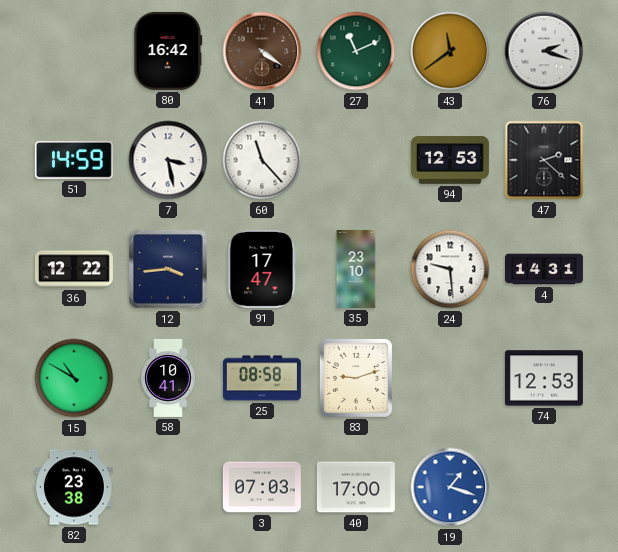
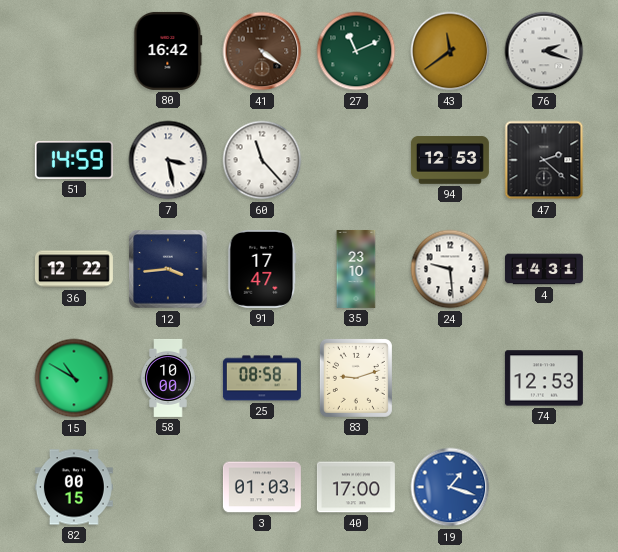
58: 10:41 -> 10:00
82: 23:38 -> 00:15
3: 07:03 -> 01:03
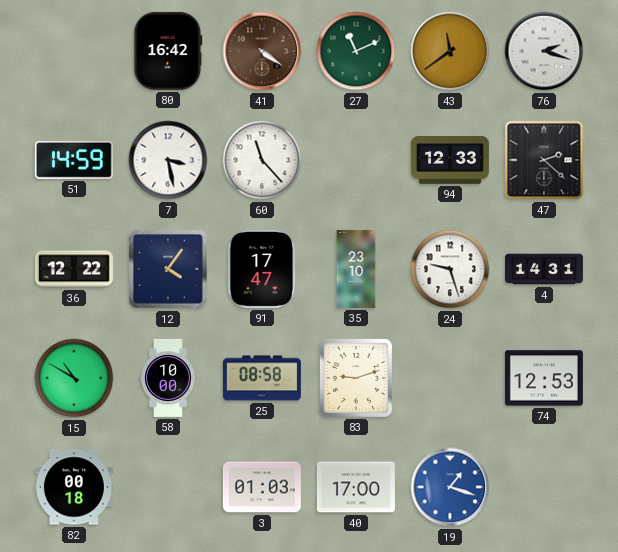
94: 12:53 -> 12:33
12: 3:44 -> 4:06
24: 9:29 -> 9:27
82: 00:15 -> 00:18
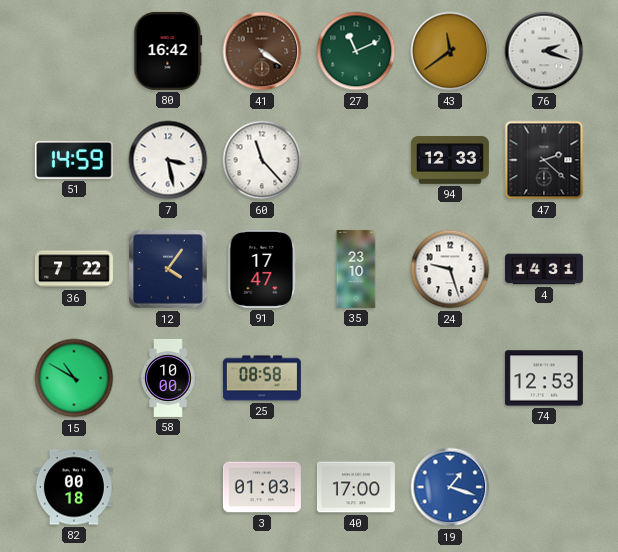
36: 12:22 -> 7:22
83: 9:12 -> none
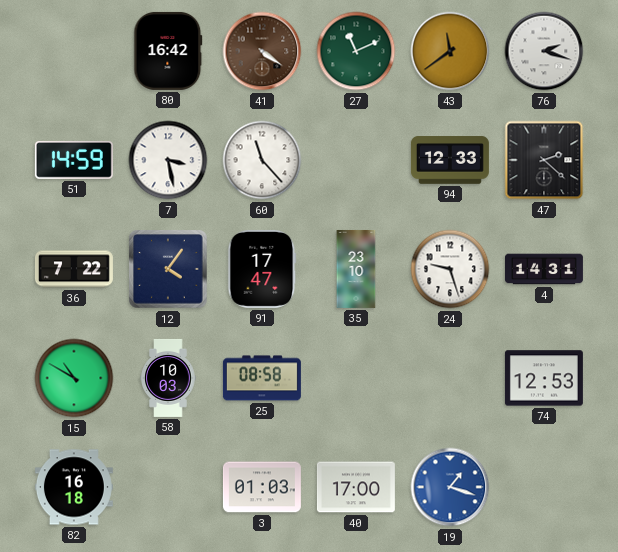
58: 10:00 -> 10:03
82: 00:18 -> 16:18
